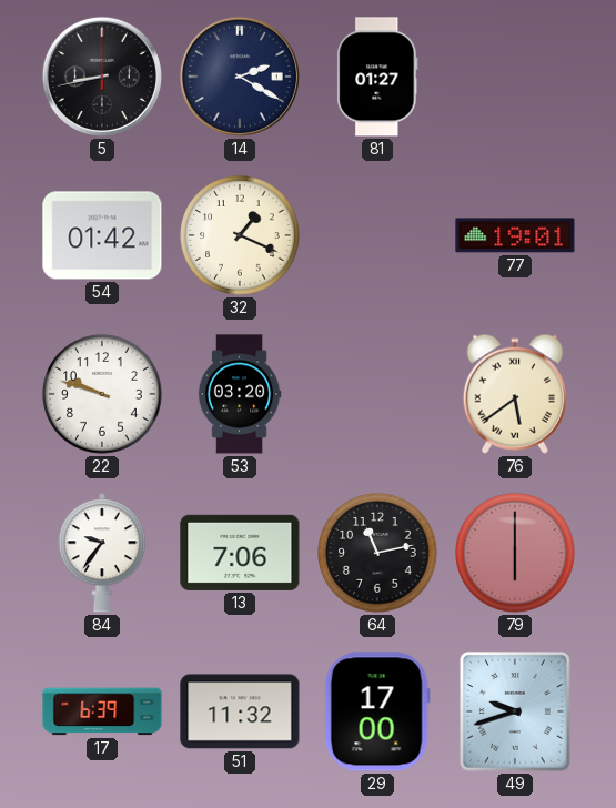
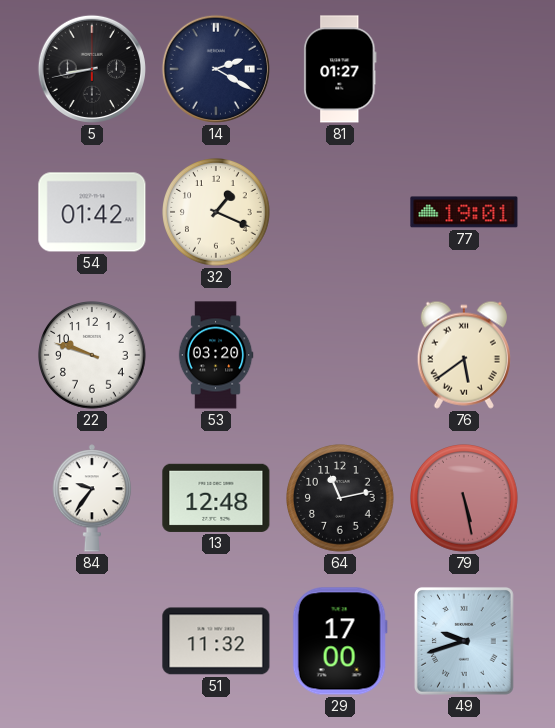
13: 7:06 -> 12:48
79: 6:00 -> 5:28
17: 6:39 -> none
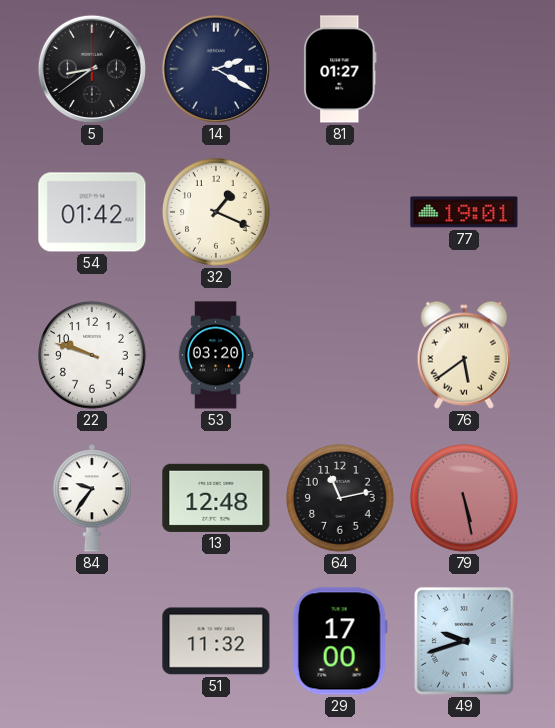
5: 8:43 -> 8:39
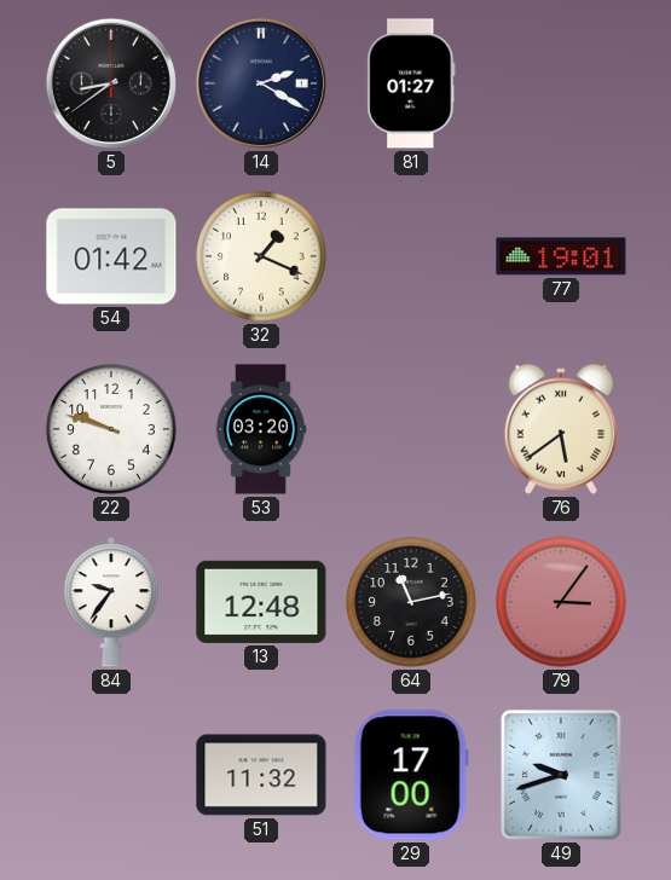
79: 5:28 -> 3:06
